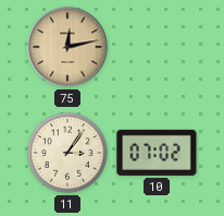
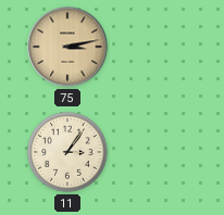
75: 12:13 -> 3:13
10: 07:02 -> none
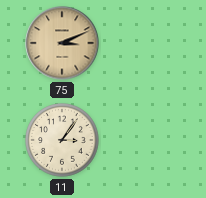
75: 3:13 -> 3:11
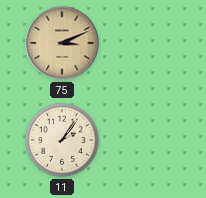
11: 3:06 -> 2:06
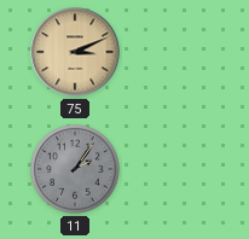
11 dial: cream -> grey
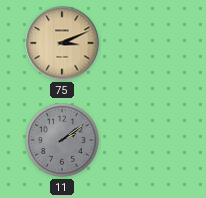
11: 2:06 -> 2:09
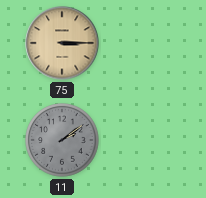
75: 3:11 -> 3:15
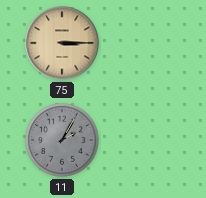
11: 2:09 -> 2:05
